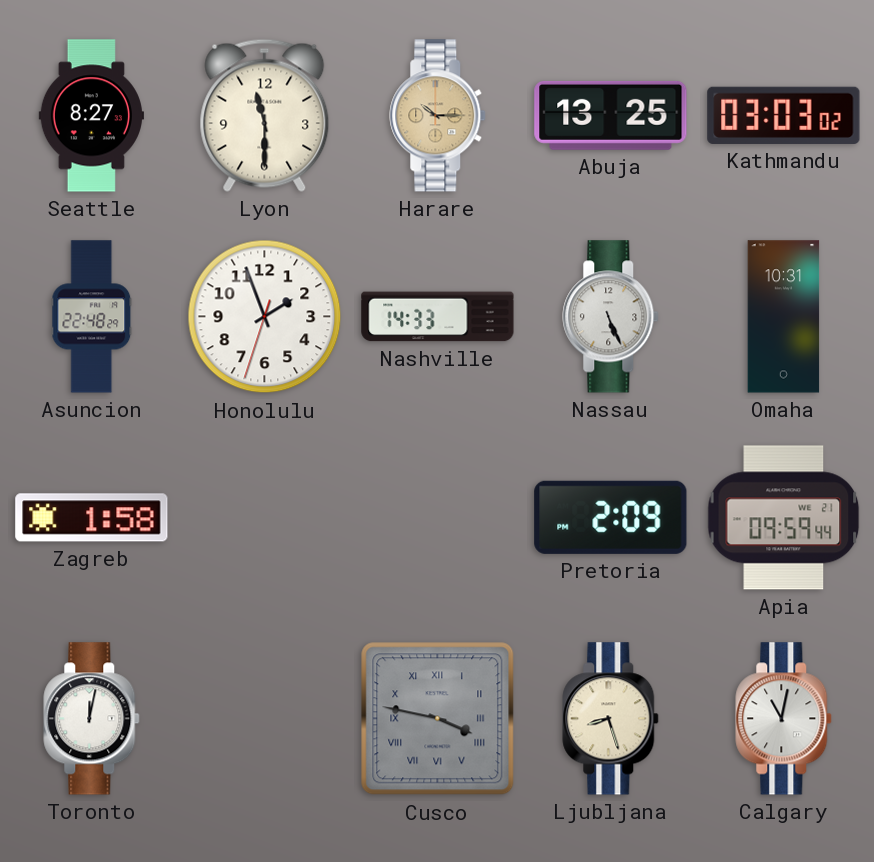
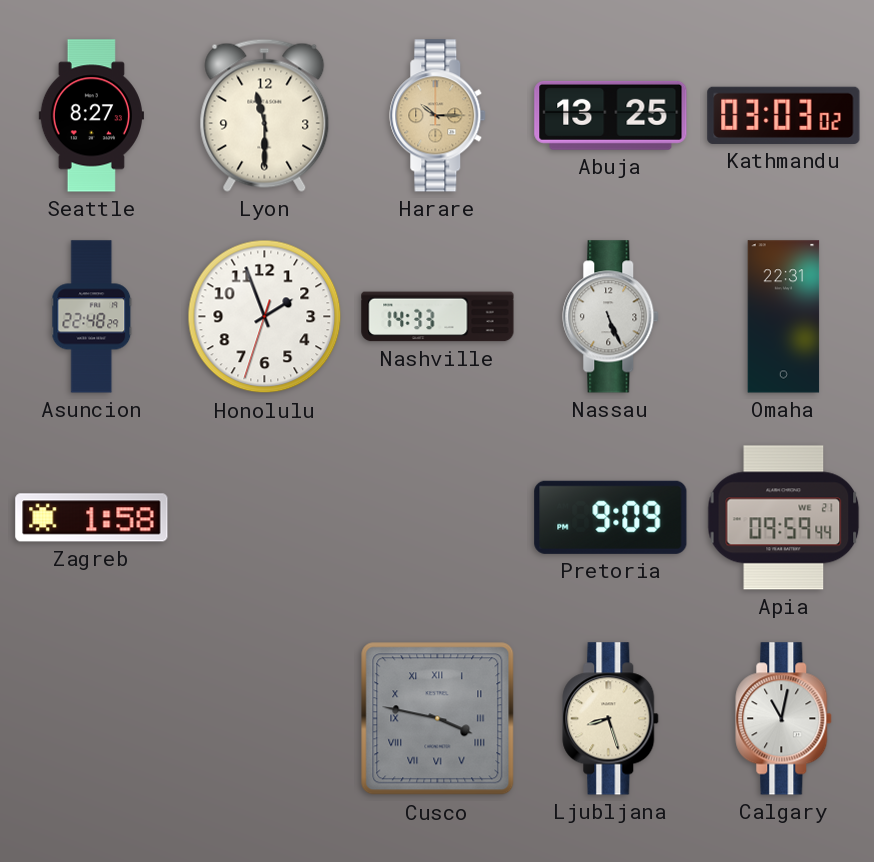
Omaha: 10:31 -> 22:31
Pretoria: 2:09 -> 9:09
Toronto: 12:02 -> none
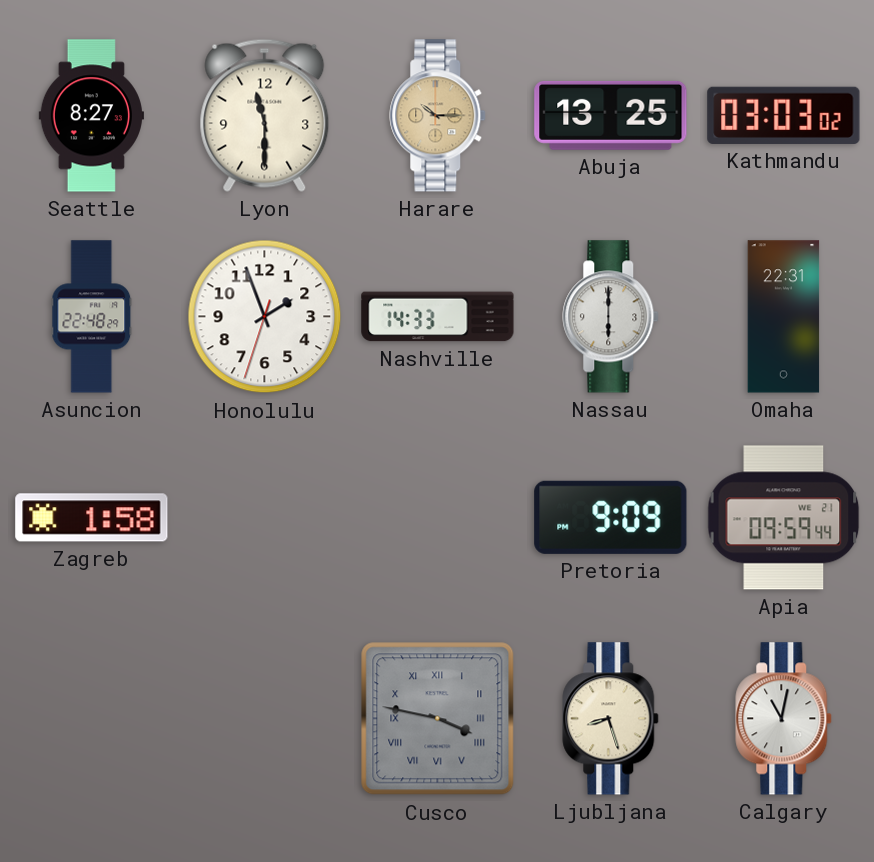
Nassau: 5:26 -> 6:00
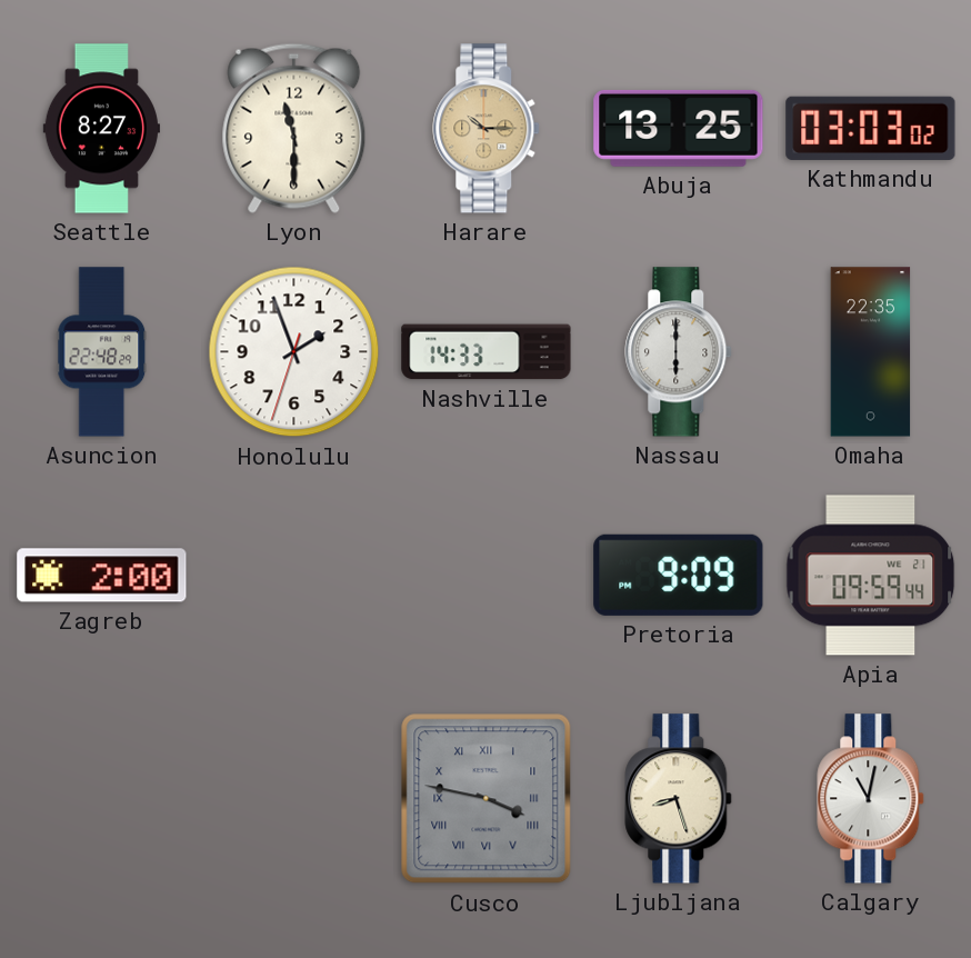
Omaha: 22:31 -> 22:35
Zagreb: 1:58 -> 2:00
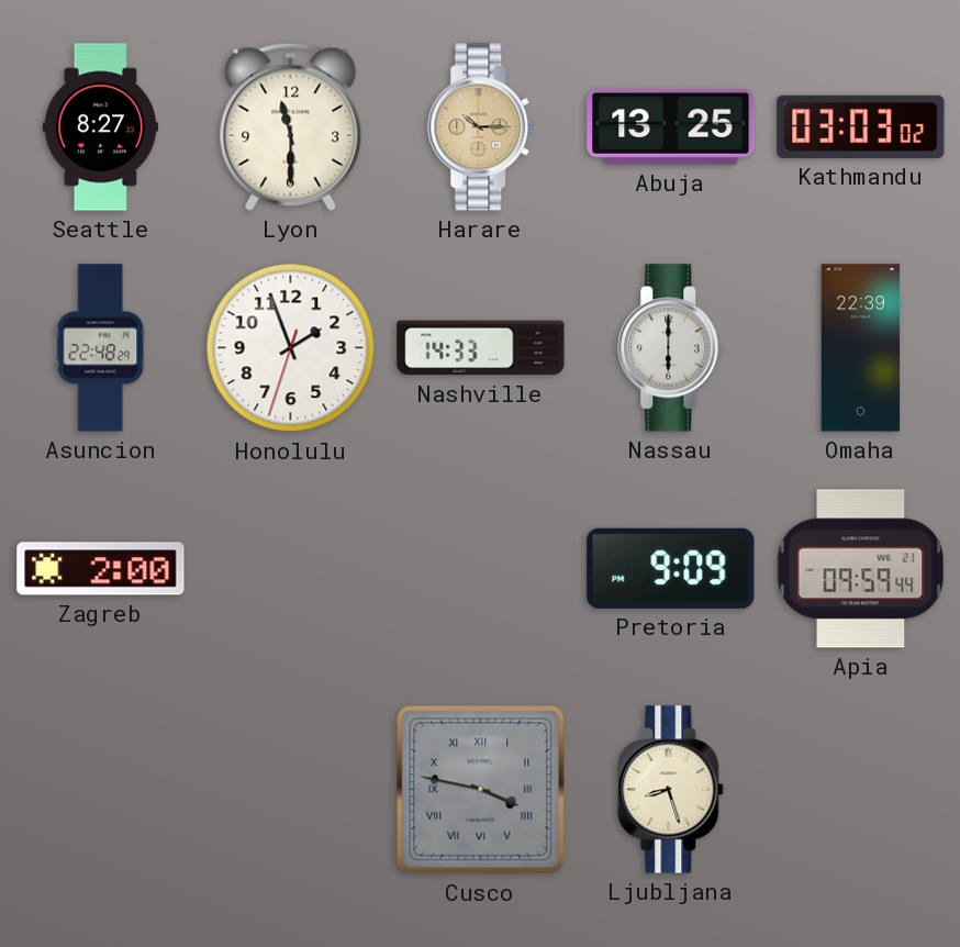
Omaha: 22:35 -> 22:39
Calgary: 11:02 -> none
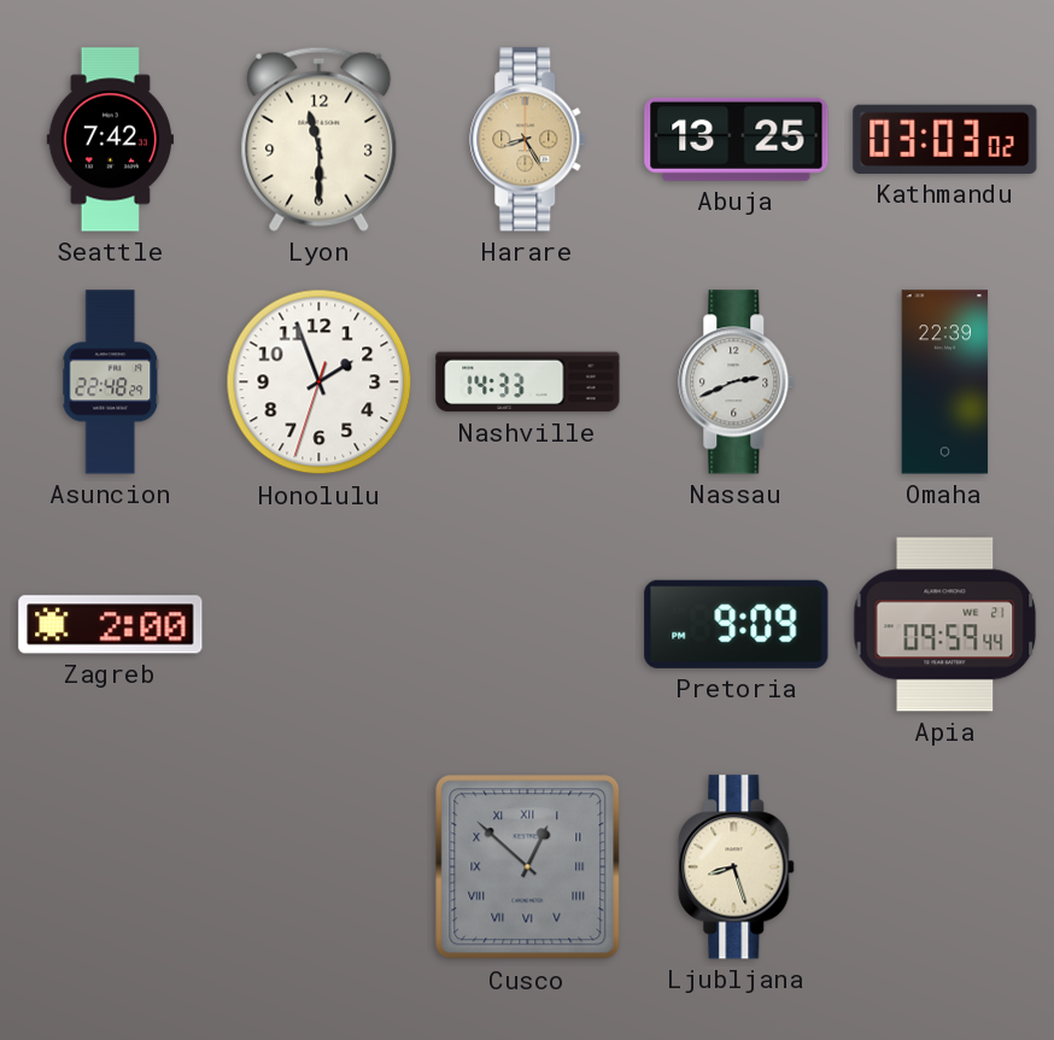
Seattle: 8:27 -> 7:42
Harare: 10:15 -> 8:25
Nassau: 6:00 -> 2:41
Cusco: 3:47 -> 12:52
